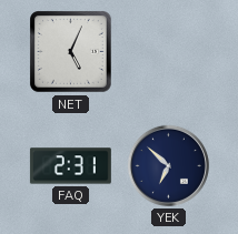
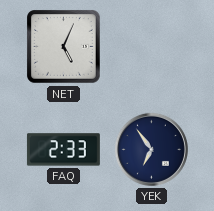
FAQ: 2:31 -> 2:33
YEK: 6:52 -> 6:54
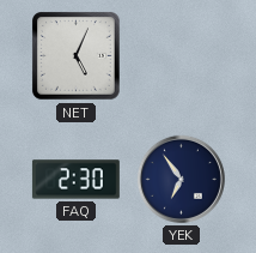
FAQ: 2:33 -> 2:30
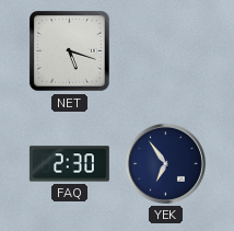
NET: 5:04 -> 5:18
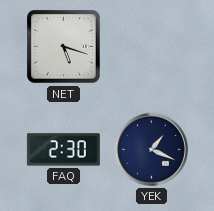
YEK: 6:54 -> 1:19
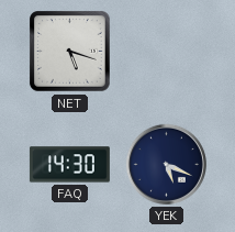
FAQ: 2:30 -> 14:30
YEK: 1:19 -> 5:19
